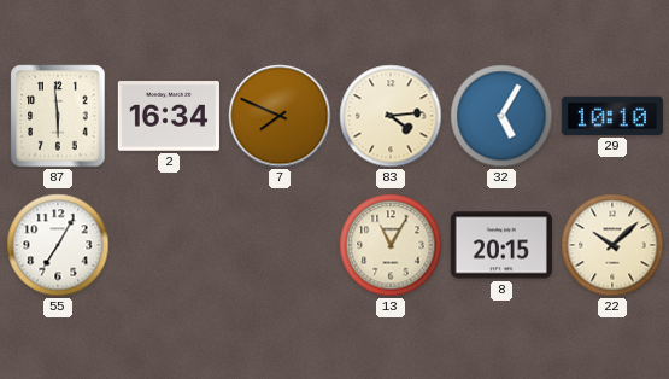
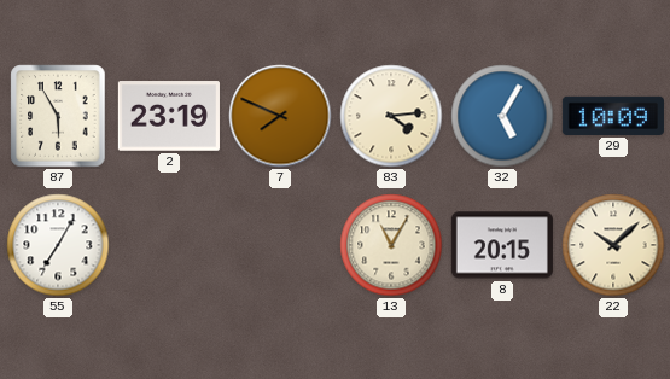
87: 5:59 -> 5:55
2: 16:34 -> 23:19
29: 10:10 -> 10:09
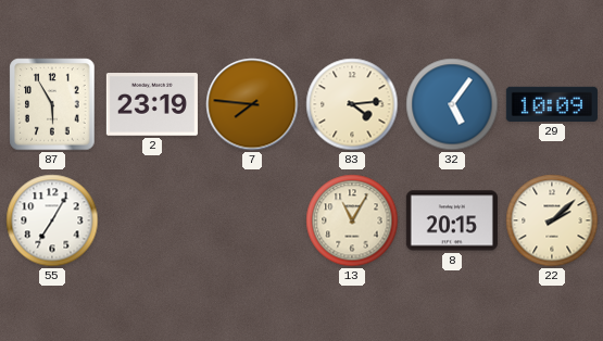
7: 7:49 -> 7:46
32: 5:05 -> 5:06
22: 10:08 -> 2:08
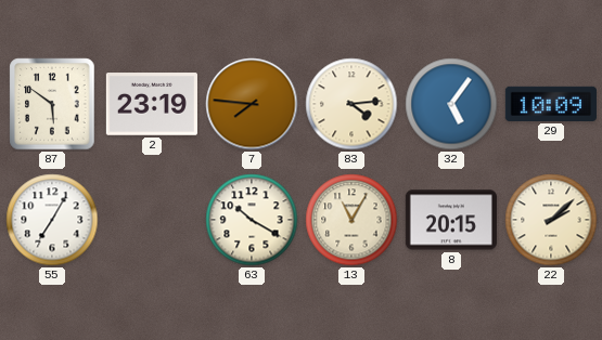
87: 5:55 -> 5:51
63: none -> 10:20
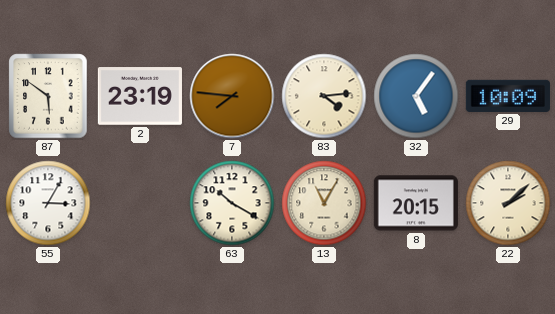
55: 7:05 -> 3:05
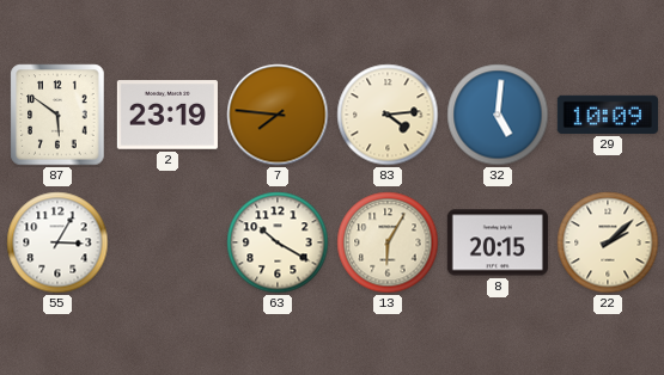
32: 5:06 -> 5:01
13: 11:05 -> 6:05
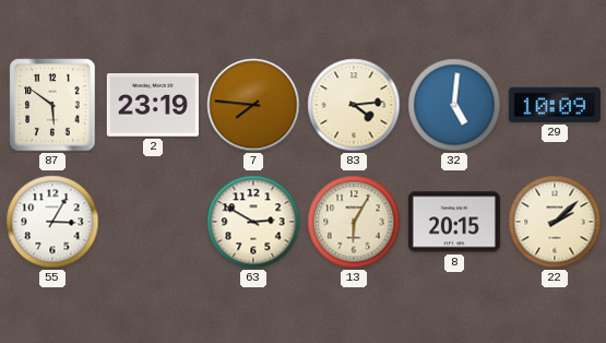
63: 10:20 -> 2:50
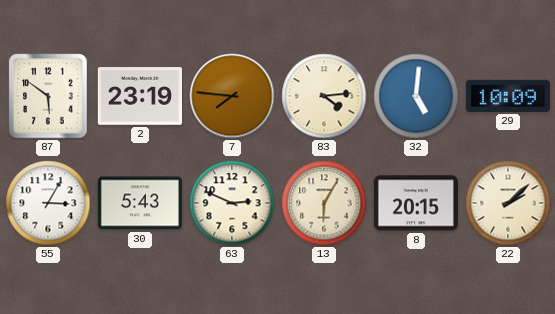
30: none -> 5:43
63: 2:50 -> 2:49
